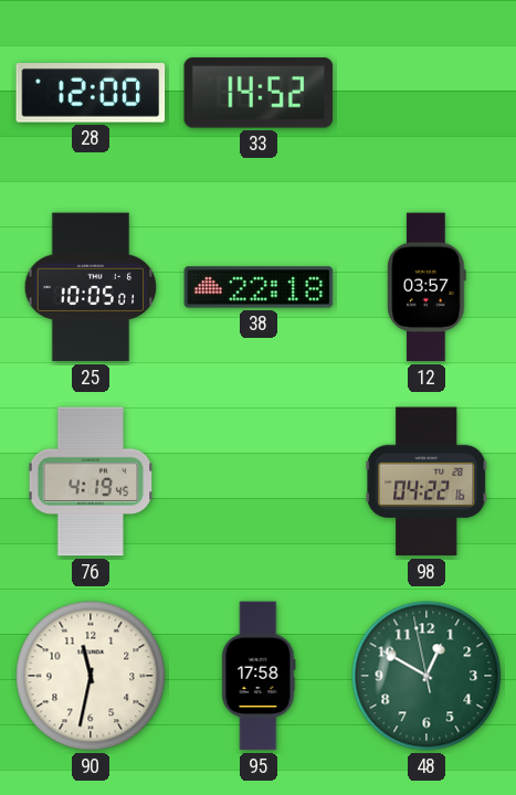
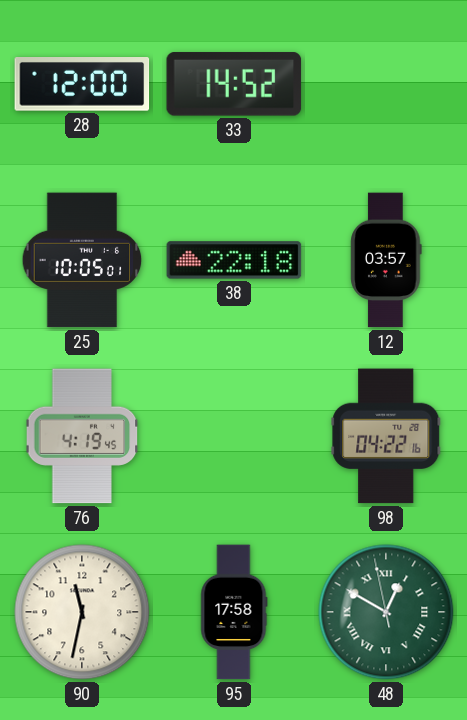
48 numerals: Arabic -> Roman
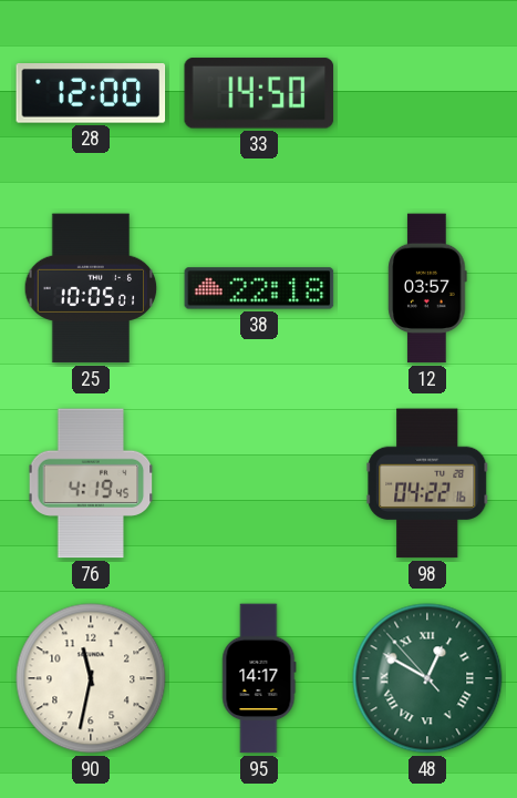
33: 14:52 -> 14:50
95: 17:58 -> 14:17
48: 12:49:58 -> 12:49:53
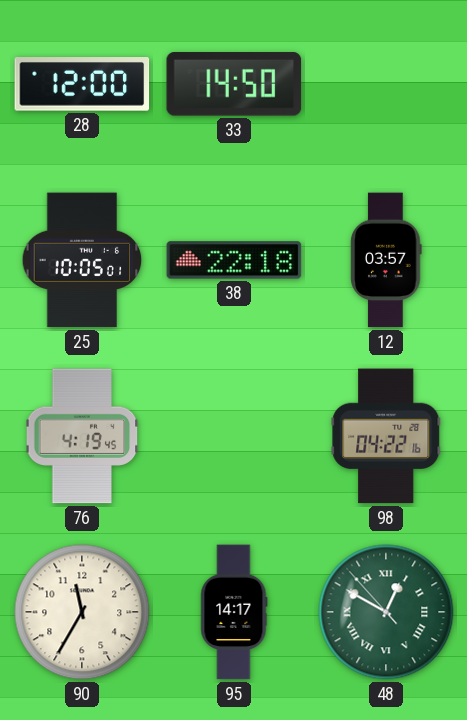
90: 11:32 -> 11:35
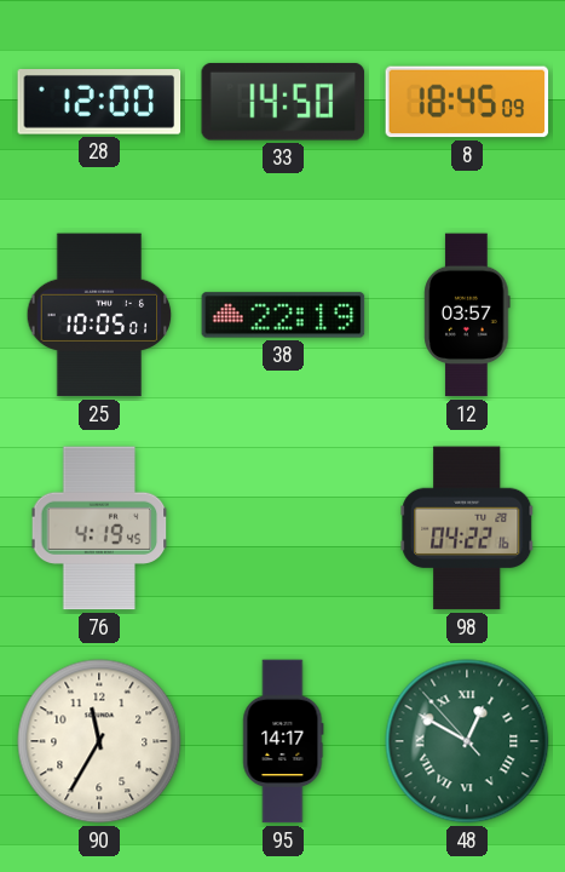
8: none -> 18:45
38: 22:18 -> 22:19
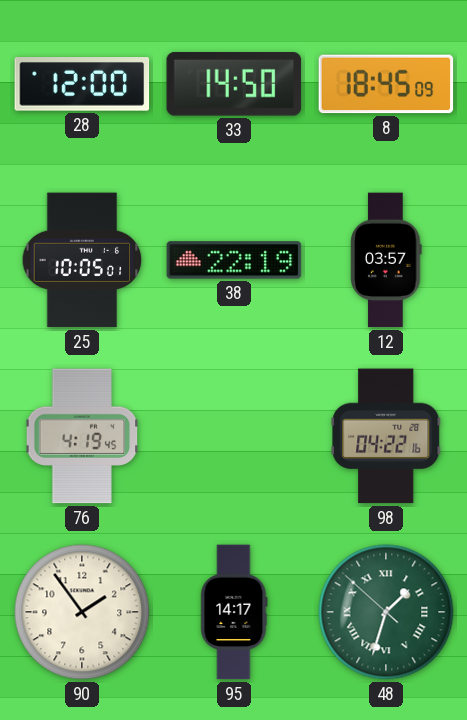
90: 11:35 -> 1:54
48: 12:49 -> 1:32
